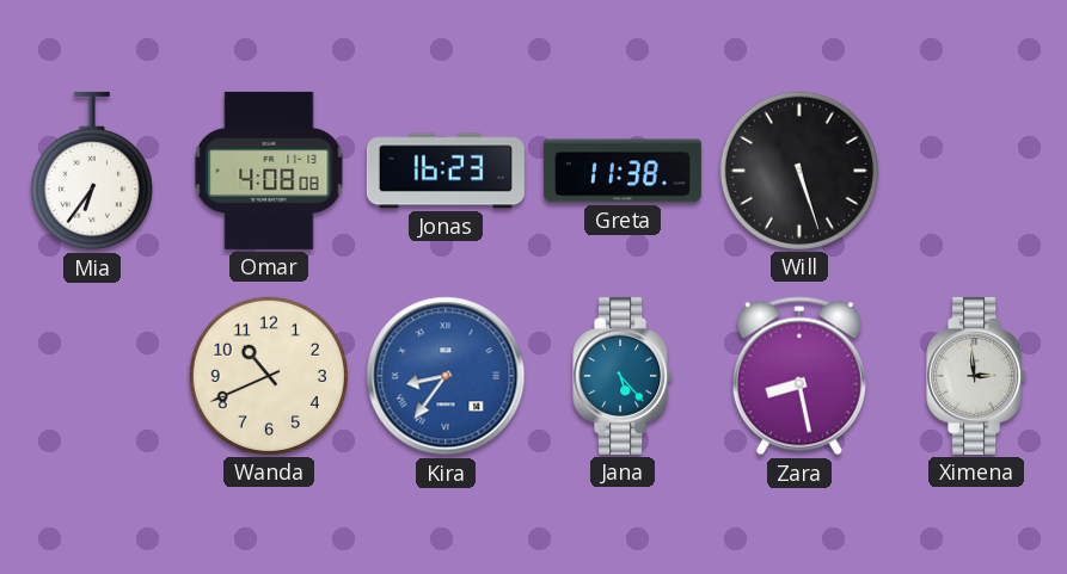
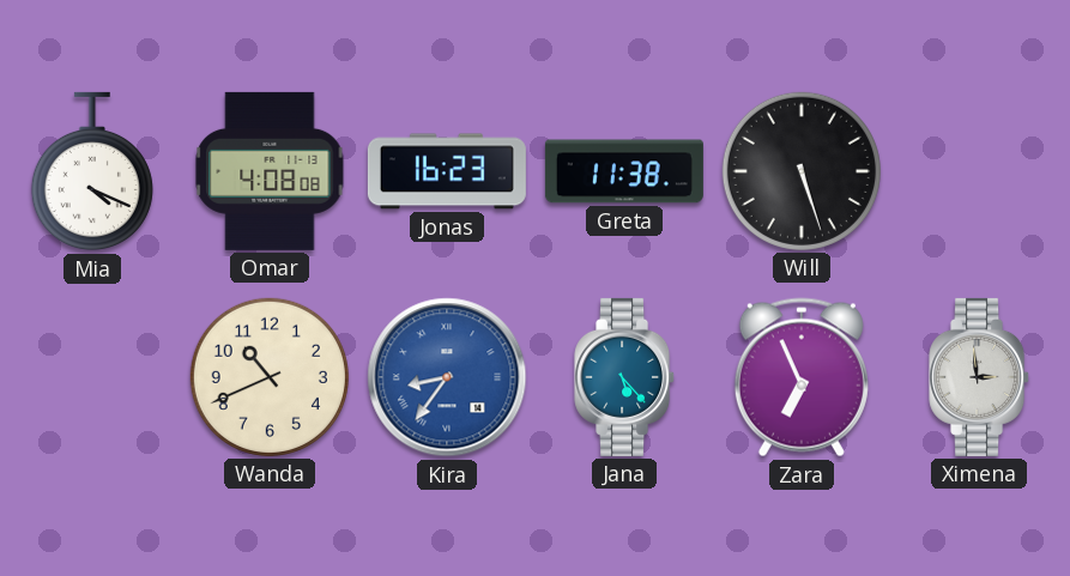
Mia: 6:36 -> 4:19
Zara: 8:28 -> 6:56
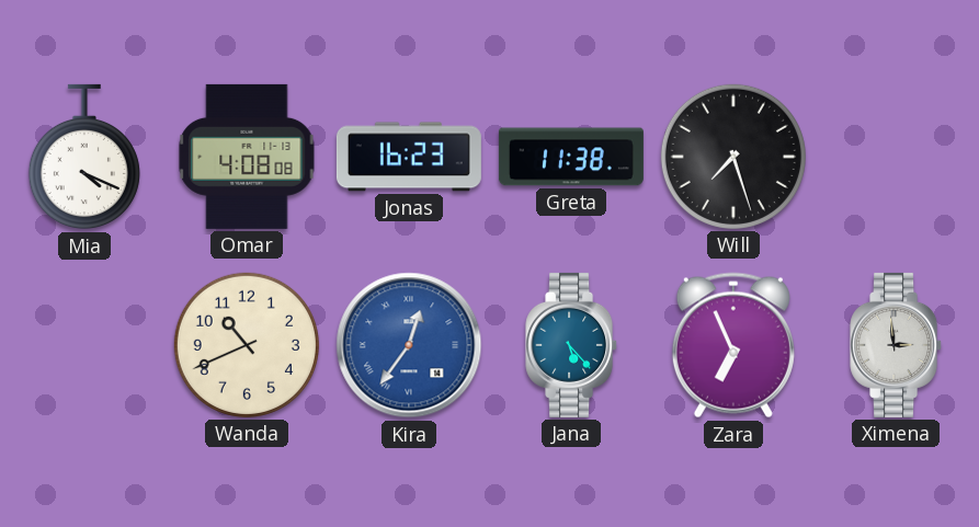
Will: 5:27 -> 7:27
Kira: 8:36 -> 12:36
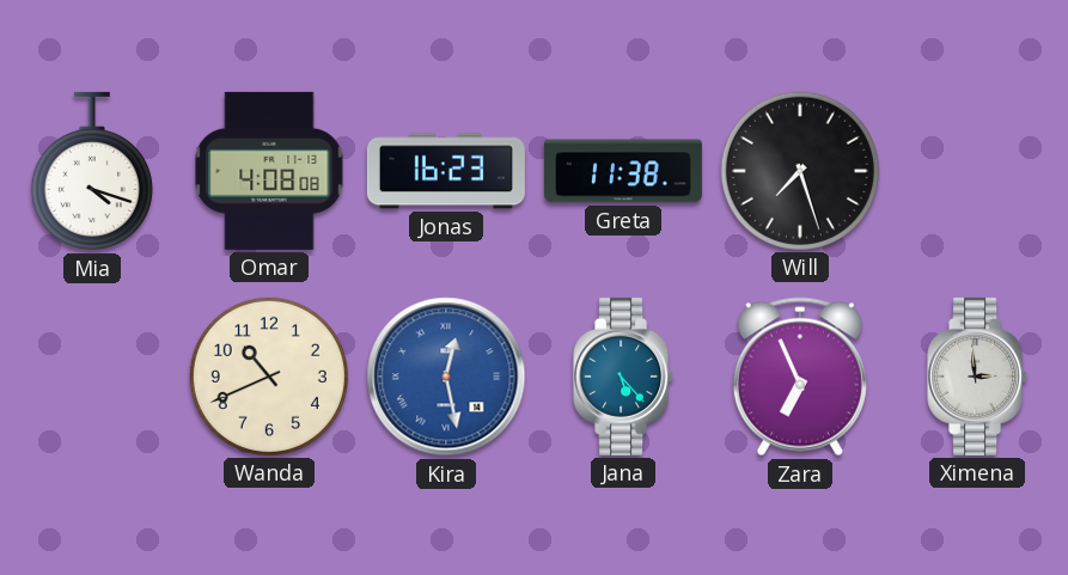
Mia: 4:19 -> 4:18
Kira: 12:36 -> 12:28
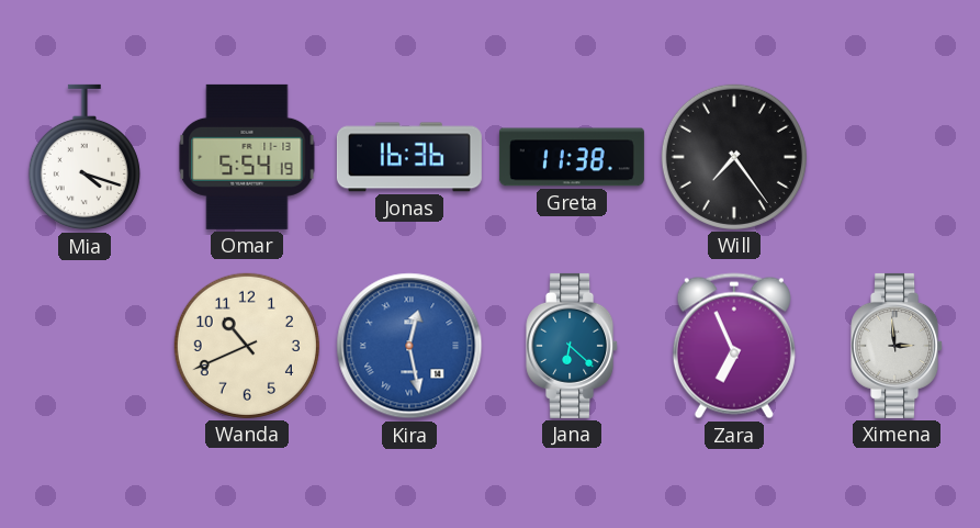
Omar: 4:08 -> 5:54
Jonas: 16:23 -> 16:36
Will: 7:27 -> 7:24
Jana: 5:23 -> 6:22
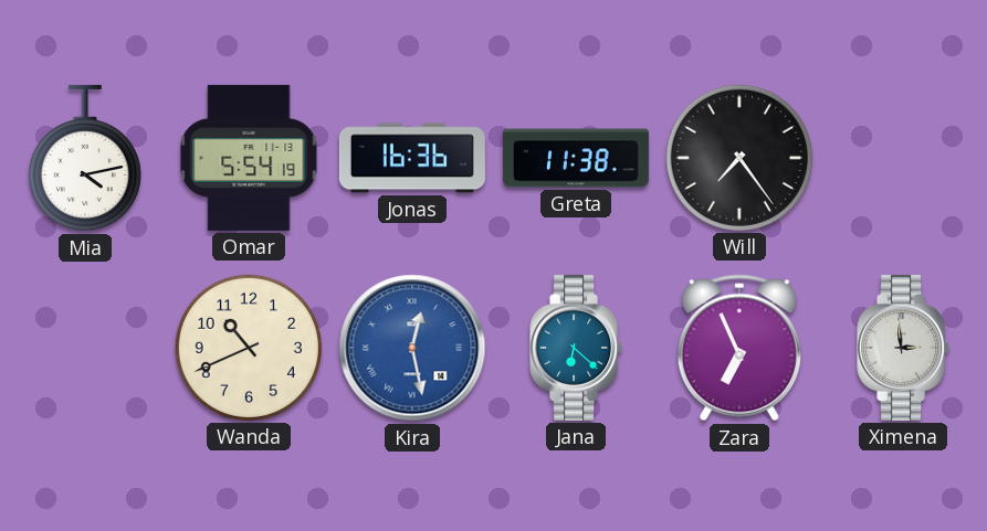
Mia: 4:18 -> 4:13
